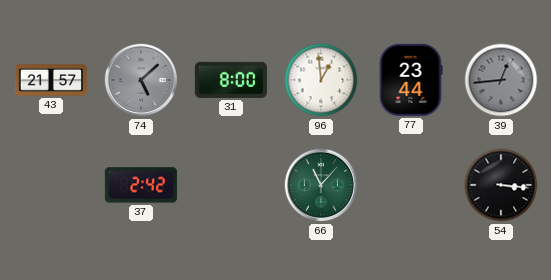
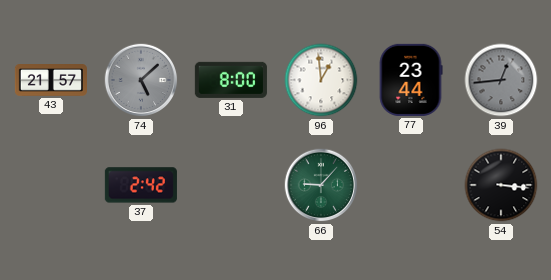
66: 11:07 -> 9:07
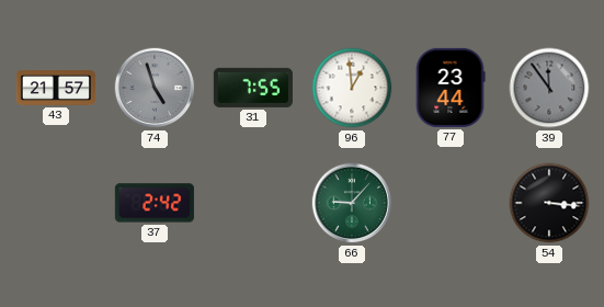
74: 5:08 -> 4:57
31: 8:00 -> 7:55
39: 12:44 -> 11:54
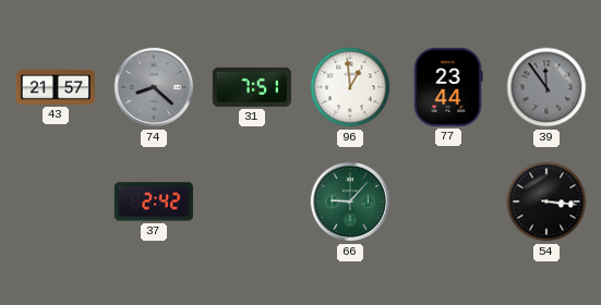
74: 4:57 -> 8:22
31: 7:55 -> 7:51
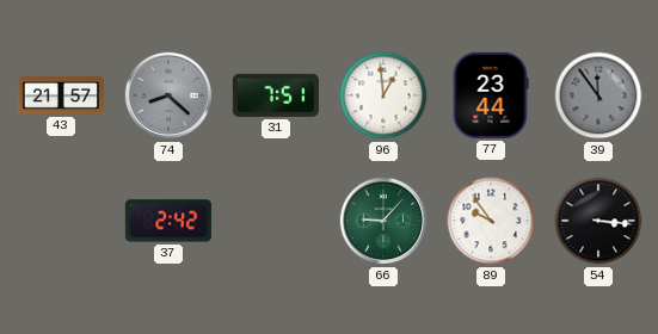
89: none -> 9:54
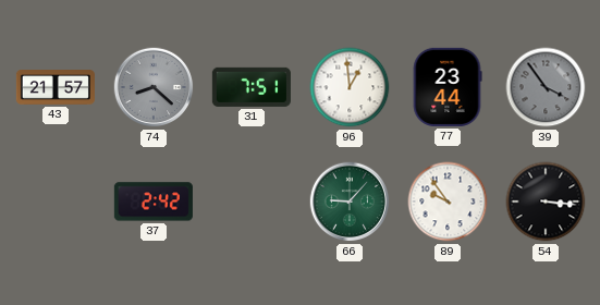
39: 11:54 -> 3:54
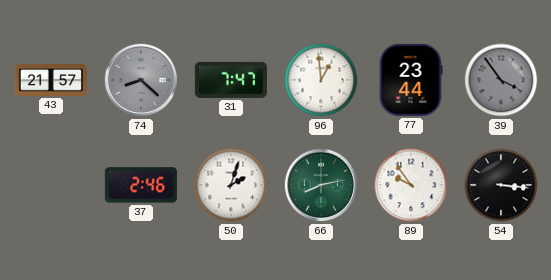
31: 7:51 -> 7:47
37: 2:42 -> 2:46
50: none -> 2:03
66: 9:07 -> 8:13
